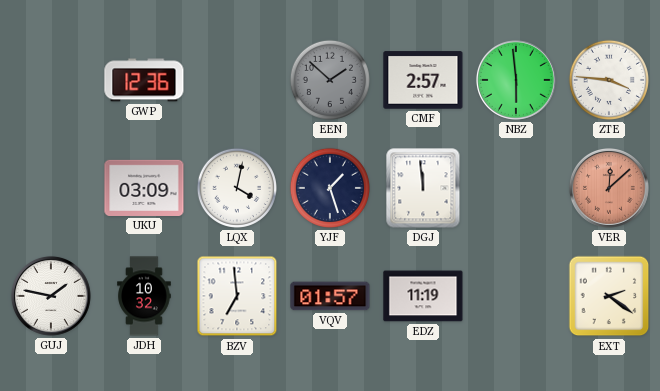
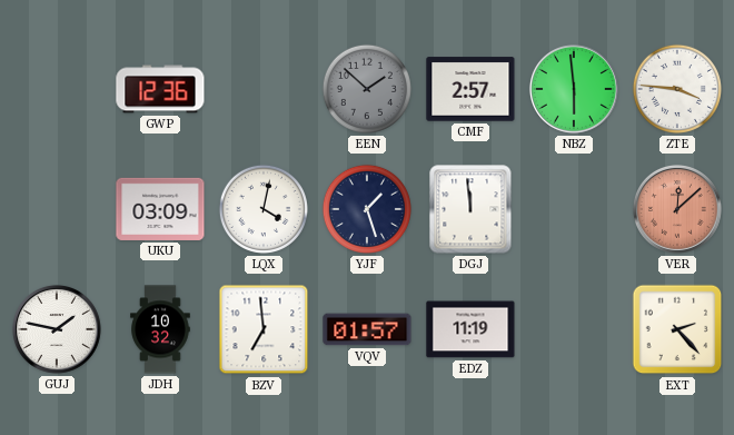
EXT: 2:21 -> 2:23
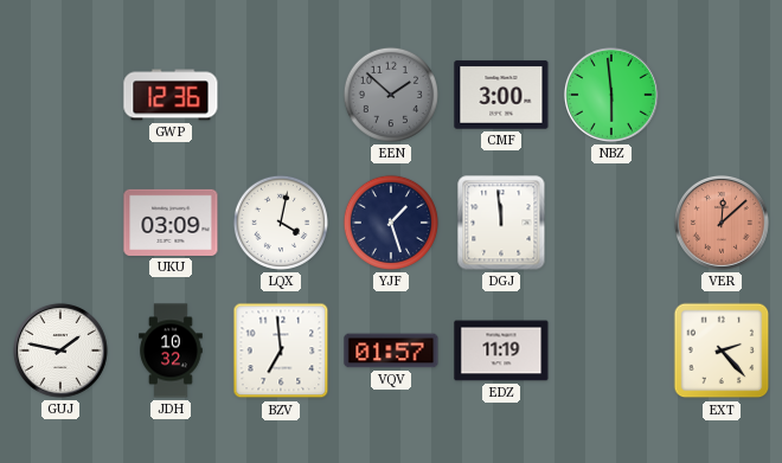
CMF: 2:57 -> 3:00
ZTE: 3:46 -> none
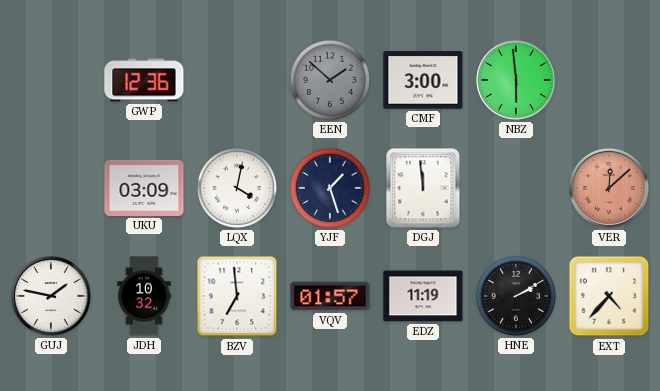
HNE: none -> 2:10
EXT: 2:23 -> 4:37
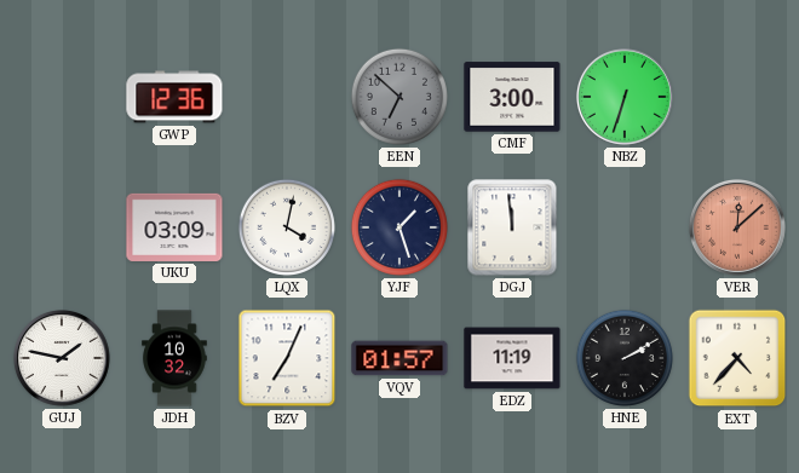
EEN: 1:52 -> 6:52
NBZ: 5:59 -> 6:33
BZV: 6:59 -> 7:04
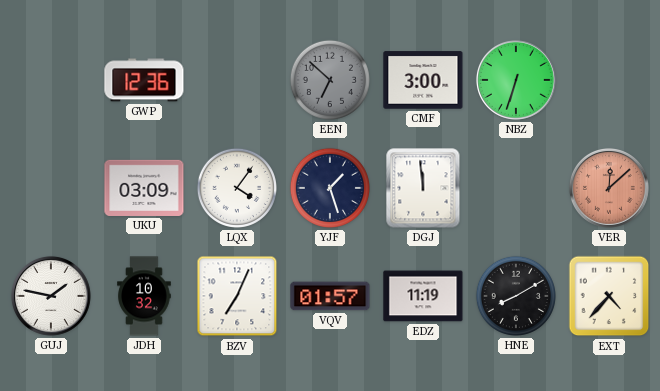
LQX: 4:02 -> 4:06
HNE: 2:10 -> 8:10
